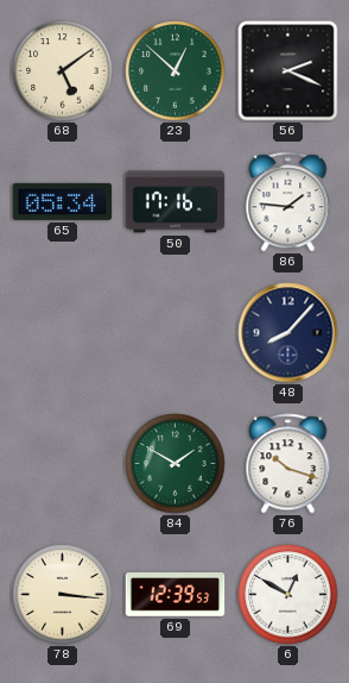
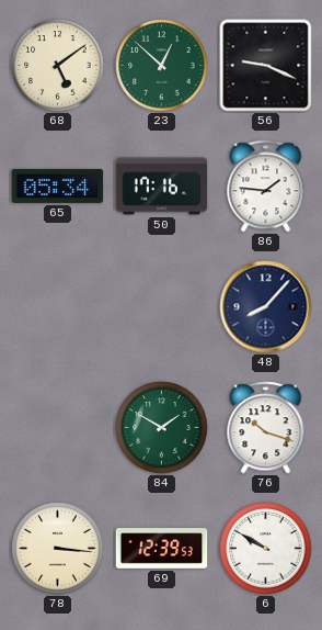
56: 2:19 -> 9:19
6: 12:50 -> 9:50
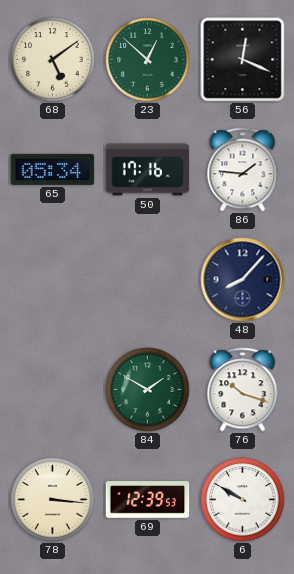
56: 9:19 -> 12:19
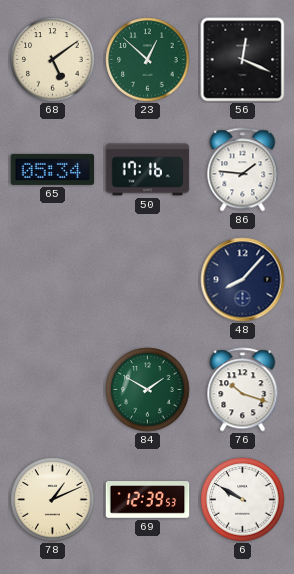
78: 3:16 -> 1:11
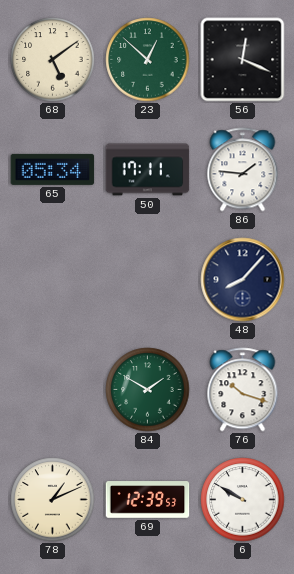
50: 17:16 -> 17:11
